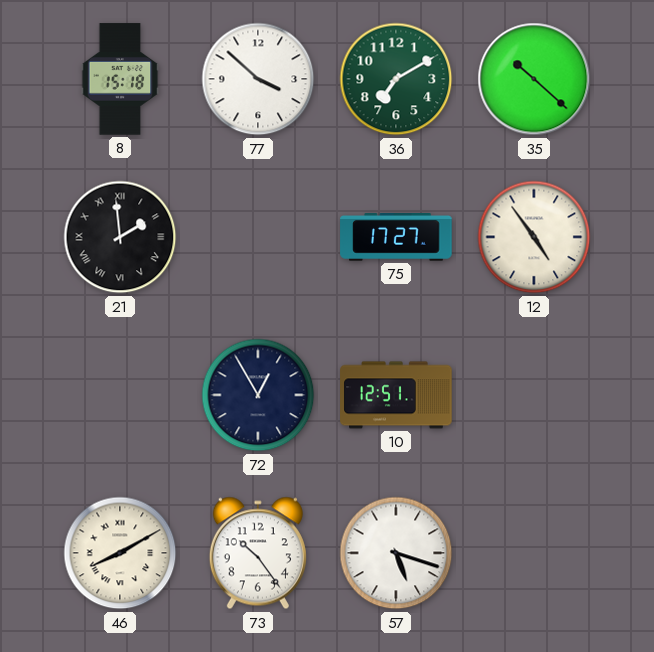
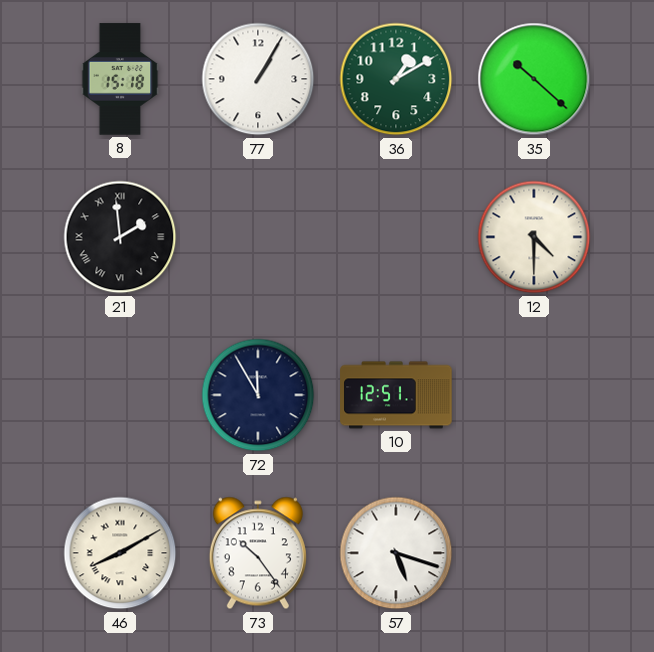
77: 3:52 -> 1:05
36: 7:10 -> 1:10
75: 17:27 -> none
12: 4:54 -> 4:30
72: 12:55 -> 11:55
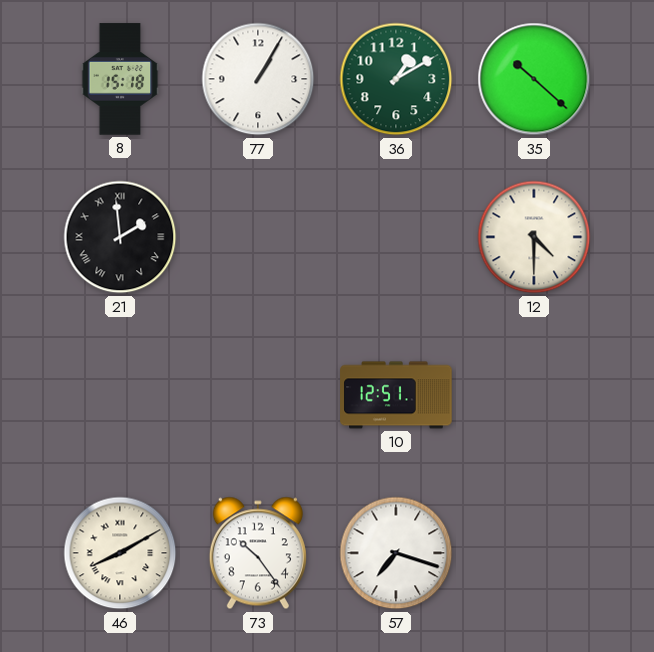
72: 11:55 -> none
57: 5:18 -> 7:18
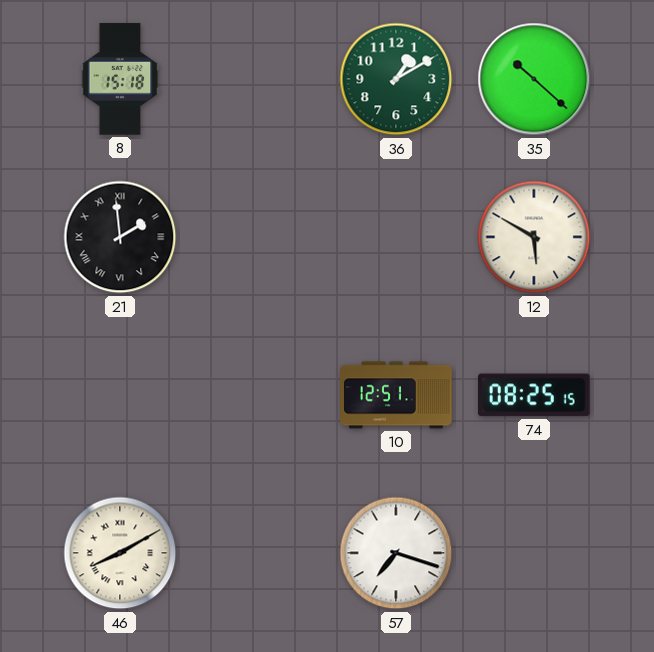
77: 1:05 -> none
12: 4:30 -> 5:50
74: none -> 08:25
73: 10:24 -> none
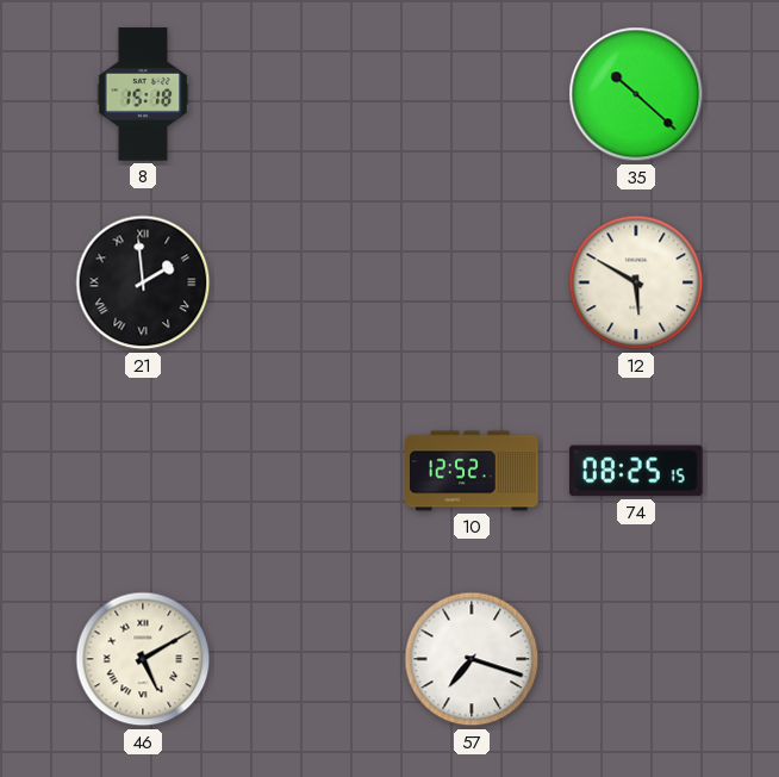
36: 1:10 -> none
10: 12:51 -> 12:52
46: 8:10 -> 5:10
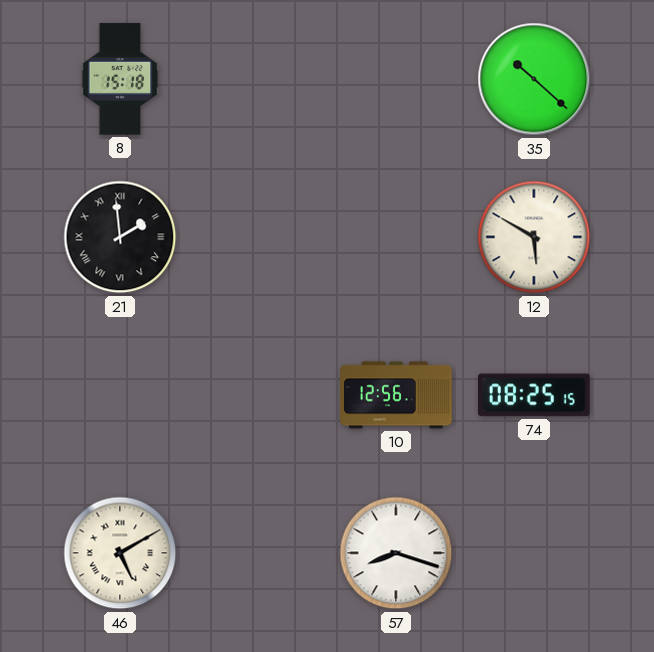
10: 12:52 -> 12:56
57: 7:18 -> 8:18
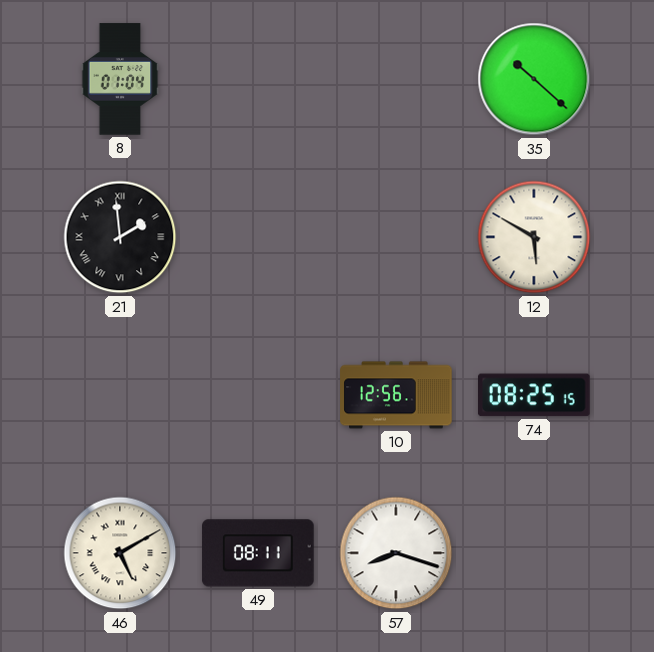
8: 15:18 -> 01:04
49: none -> 08:11
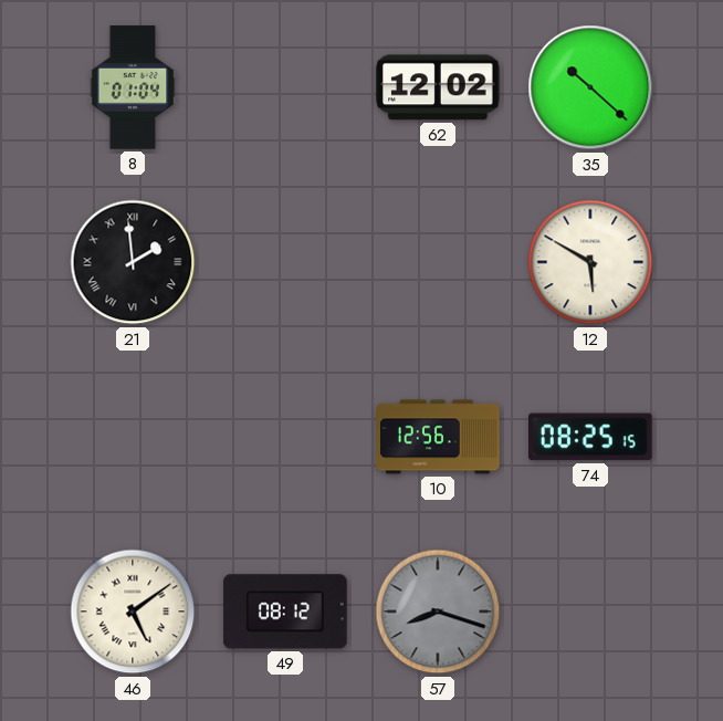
62: none -> 12:02
46: 5:10 -> 5:09
49: 08:11 -> 08:12
57 dial: white -> grey
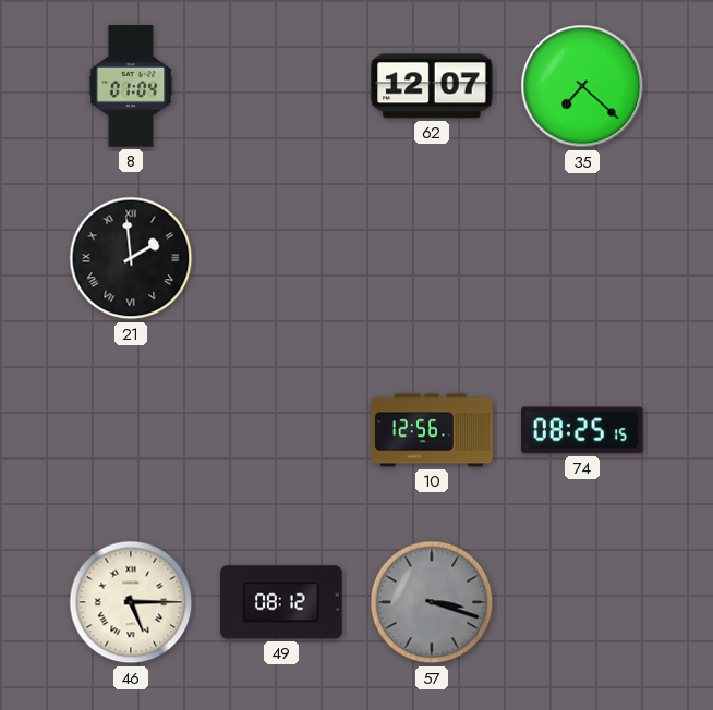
62: 12:02 -> 12:07
35: 10:22 -> 7:22
12: 5:50 -> none
46: 5:09 -> 5:15
57: 8:18 -> 3:18
